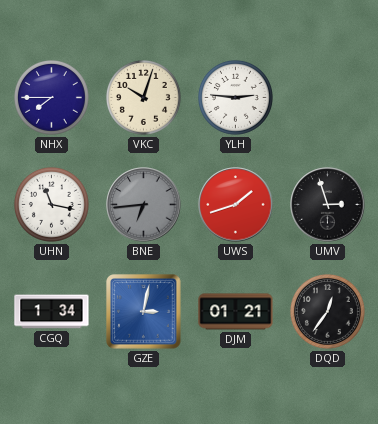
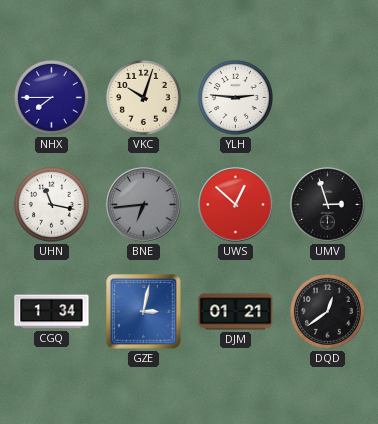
UWS: 1:42 -> 12:52
DQD: 12:36 -> 12:39
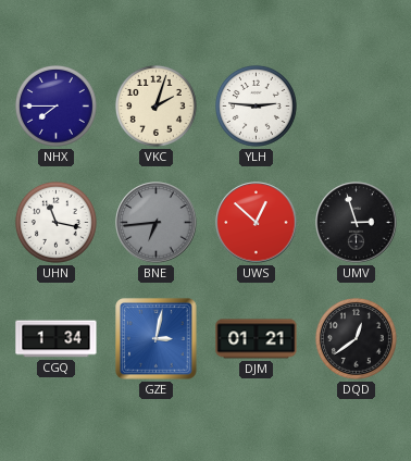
VKC: 10:03 -> 2:03
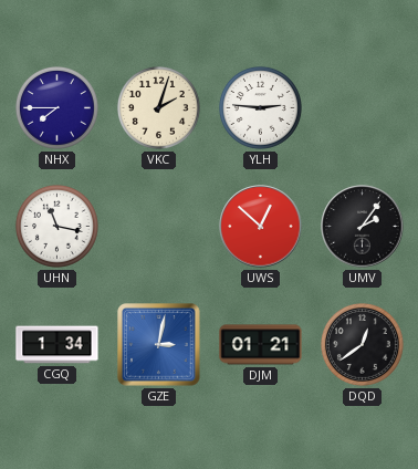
BNE: 6:44 -> none
UMV: 2:57 -> 2:06
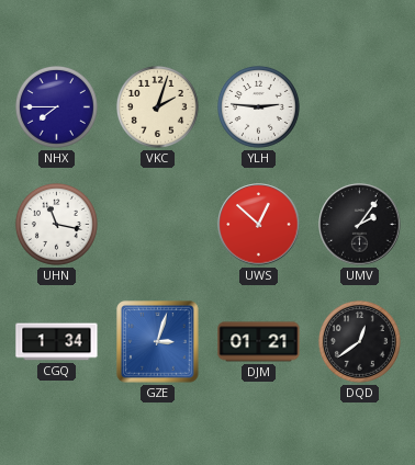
GZE: 3:02 -> 3:03
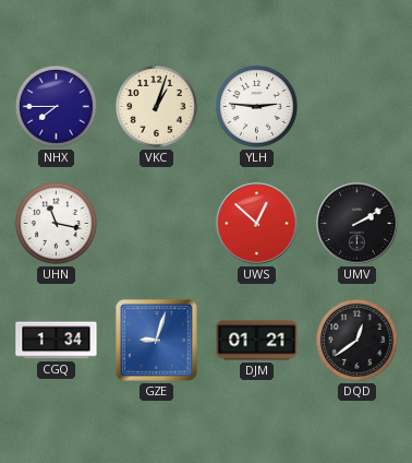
VKC: 2:03 -> 1:03
UMV: 2:06 -> 2:10
GZE: 3:03 -> 9:03
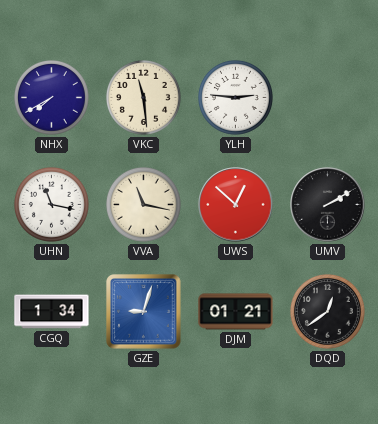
NHX: 7:45 -> 7:40
VKC: 1:03 -> 11:29
VVA: none -> 11:17
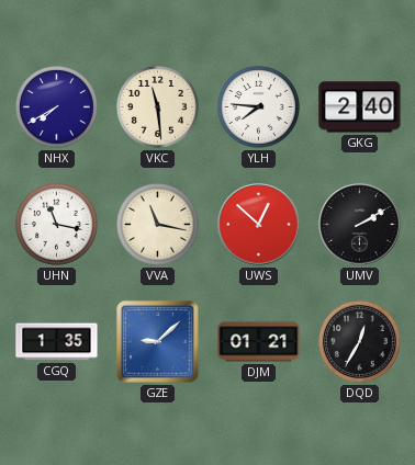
YLH: 2:46 -> 7:46
GKG: none -> 2:40
CGQ: 1:34 -> 1:35
GZE: 9:03 -> 9:08
DQD: 12:39 -> 12:35
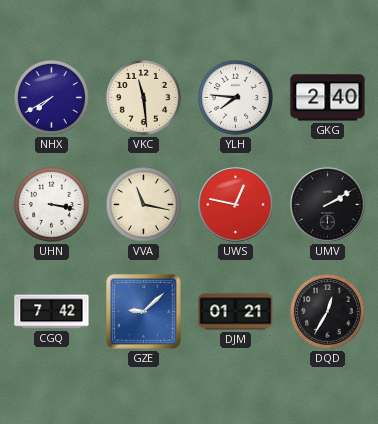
UHN: 11:17 -> 3:17
UWS: 12:52 -> 12:47
CGQ: 1:35 -> 7:42
